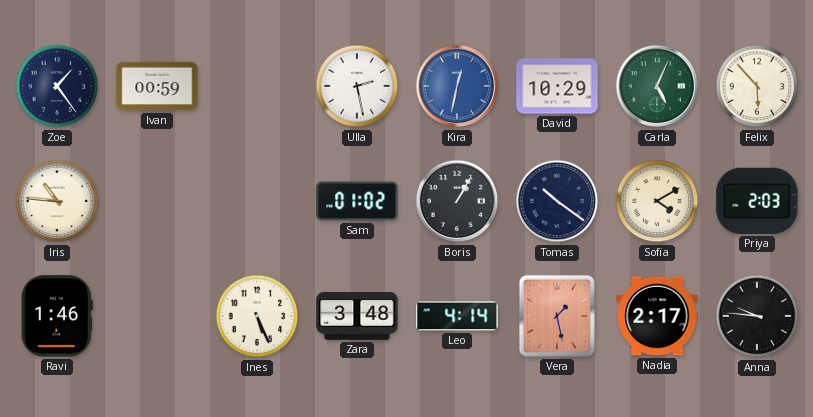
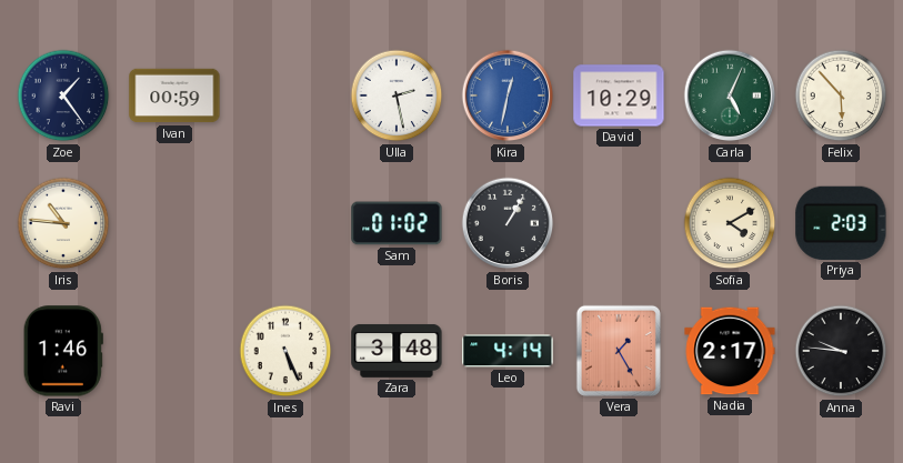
Tomas: 10:21 -> none
Vera: 1:28 -> 1:25
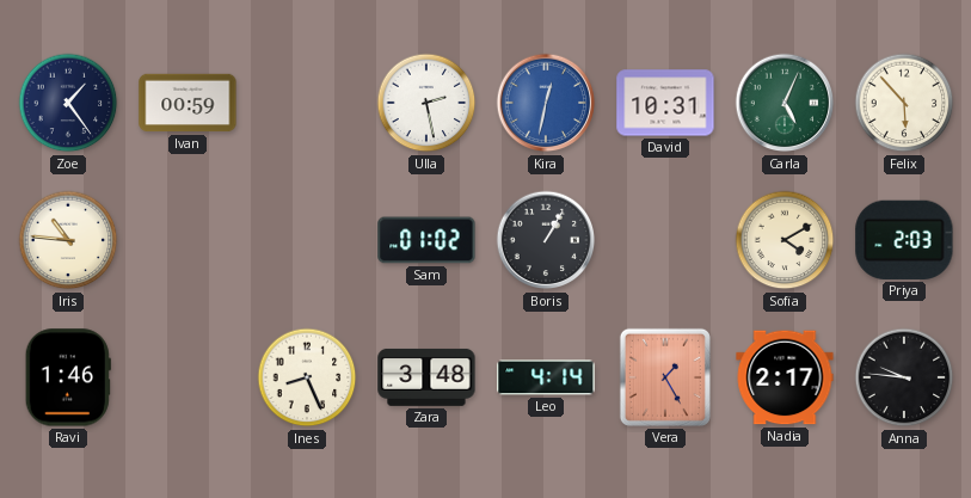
David: 10:29 -> 10:31
Ines: 5:26 -> 8:26
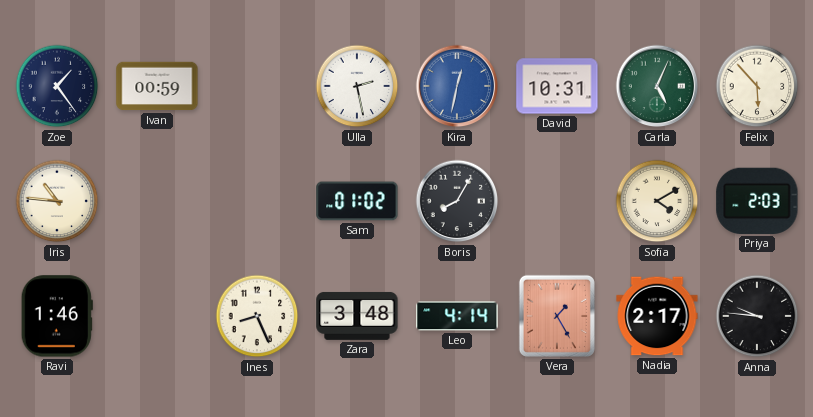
Boris: 1:05 -> 8:05
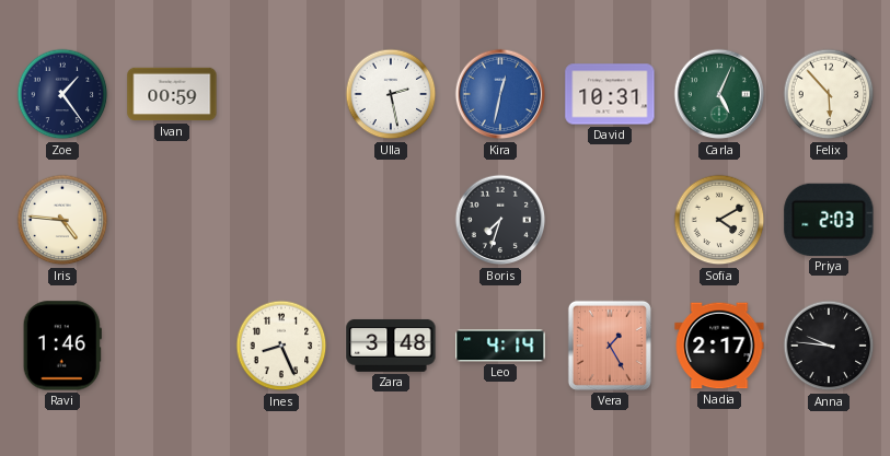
Iris: 10:46 -> 4:46
Sam: 01:02 -> none
Boris: 8:05 -> 7:33
